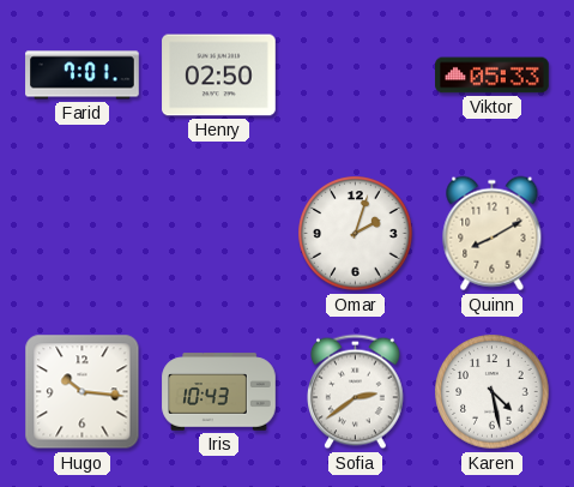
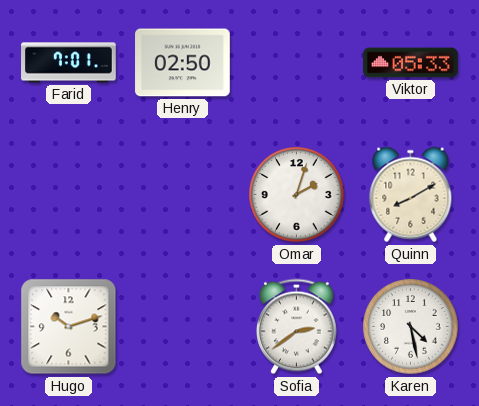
Hugo: 10:16 -> 10:12
Iris: 10:43 -> none
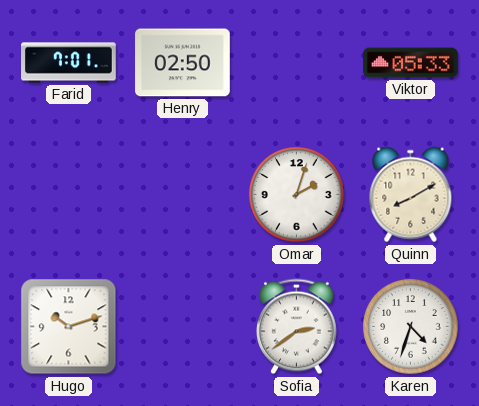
Karen: 4:28 -> 4:33
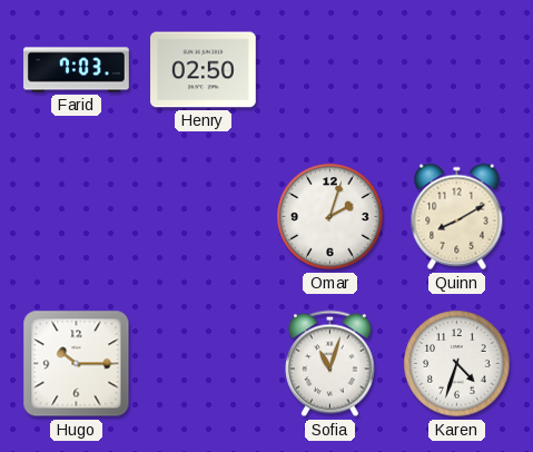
Farid: 7:01 -> 7:03
Viktor: 05:33 -> none
Hugo: 10:12 -> 10:15
Sofia: 2:39 -> 11:03
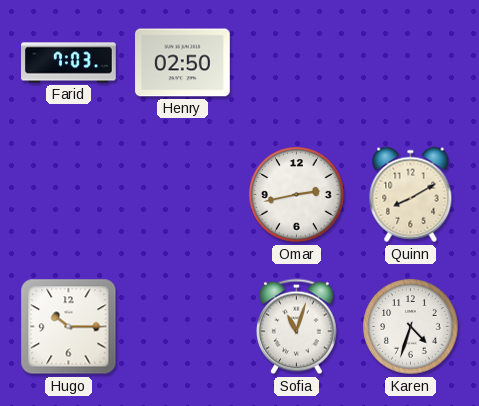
Omar: 2:03 -> 2:43
